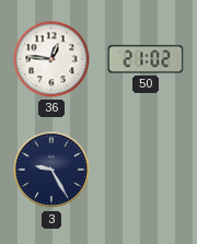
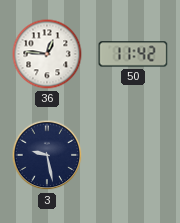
50: 21:02 -> 11:42
3: 9:25 -> 9:28
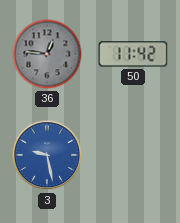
36 dial: white -> grey
3 dial: navy -> blue
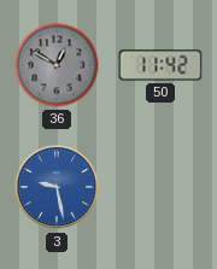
36: 12:46 -> 12:50
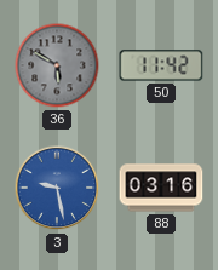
36: 12:50 -> 5:50
88: none -> 03:16
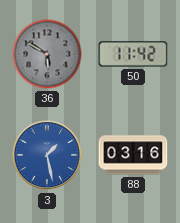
3: 9:28 -> 1:28
